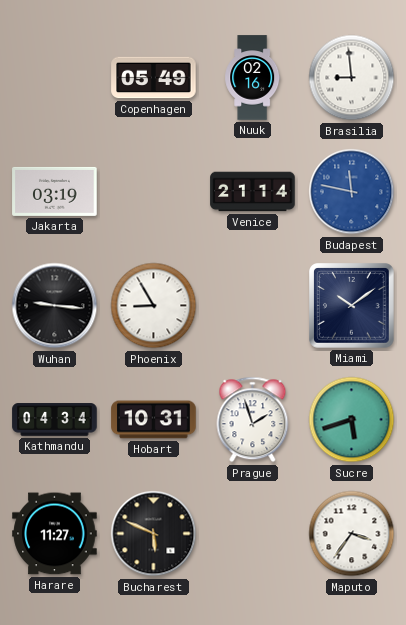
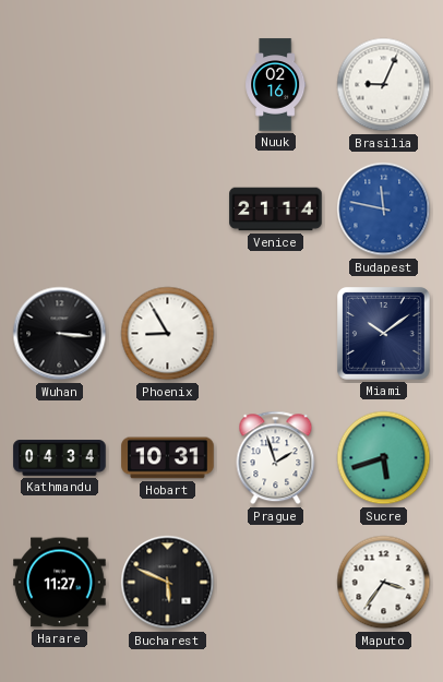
Copenhagen: 05:49 -> none
Brasilia: 8:59 -> 9:04
Jakarta: 03:19 -> none
Wuhan: 9:16 -> 3:16
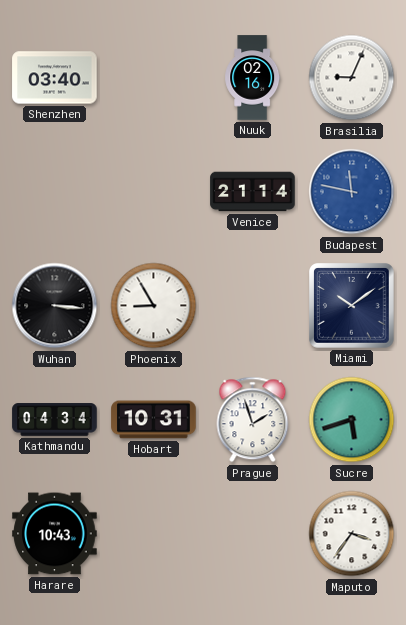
Shenzhen: none -> 03:40
Harare: 11:27 -> 10:43
Bucharest: 5:49 -> none
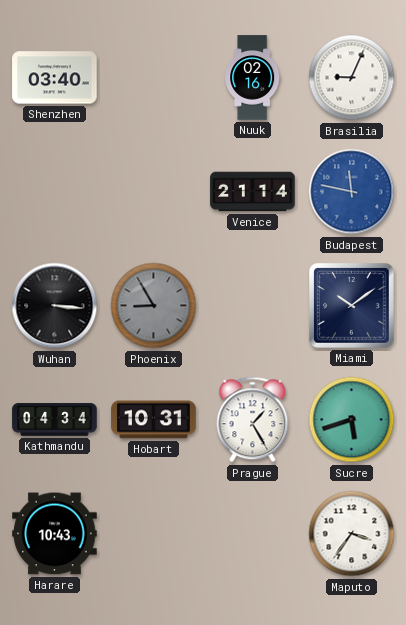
Phoenix dial: white -> grey
Prague: 1:57 -> 1:25
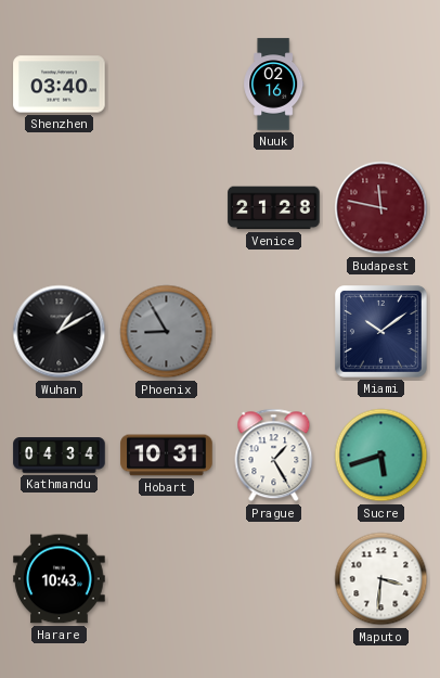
Brasilia: 9:04 -> none
Venice: 21:14 -> 21:28
Budapest dial: blue -> burgundy
Wuhan: 3:16 -> 1:10
Maputo: 3:36 -> 3:31
